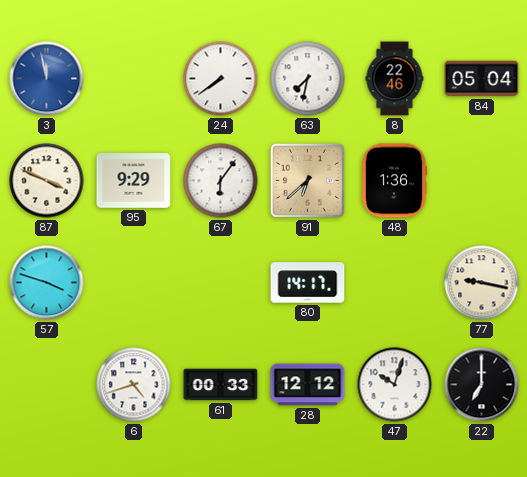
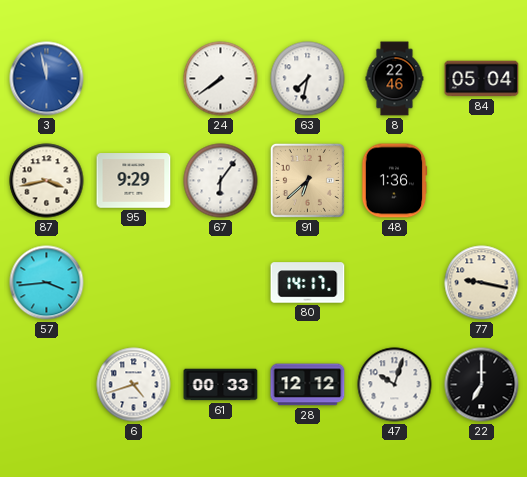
87: 3:49 -> 3:43
57: 3:48 -> 3:44
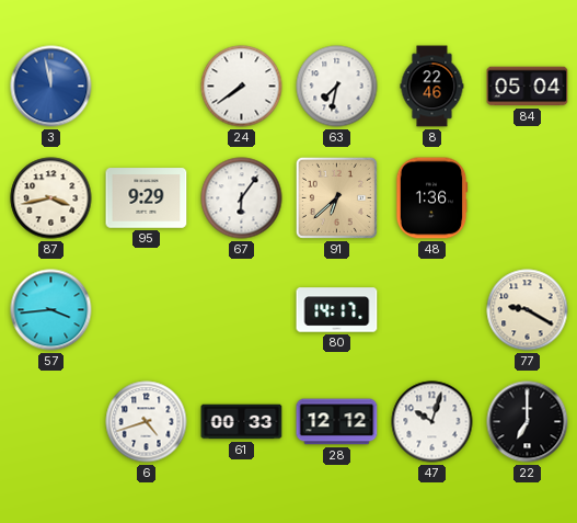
77: 9:17 -> 9:20
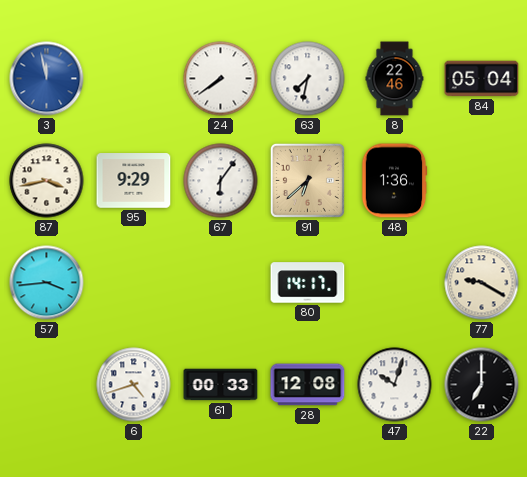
28: 12:12 -> 12:08
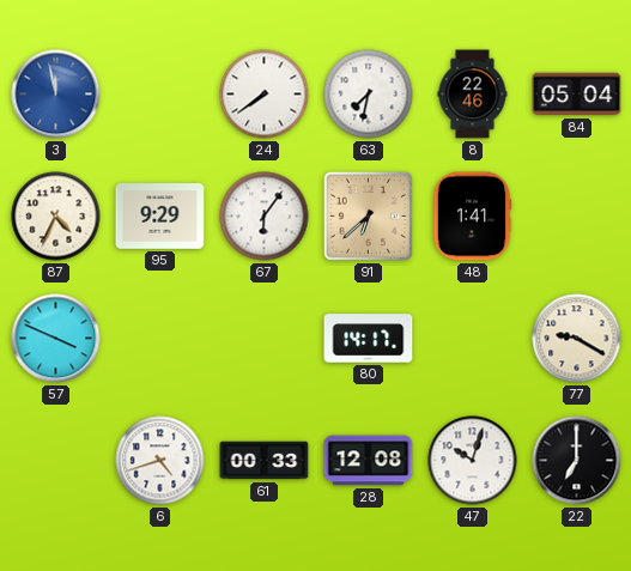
87: 3:43 -> 4:34
48: 1:36 -> 1:41
57: 3:44 -> 3:49
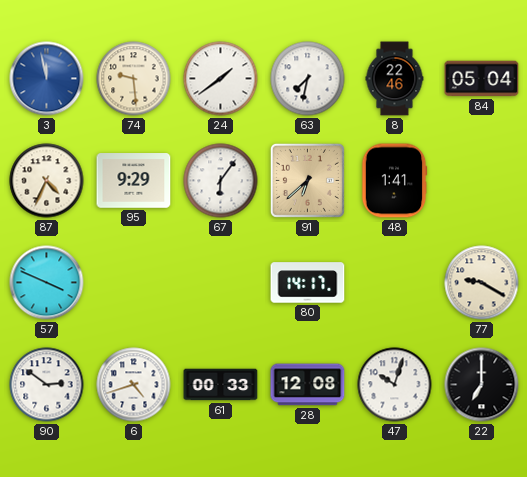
74: none -> 9:29
24: 7:39 -> 1:39
90: none -> 2:51
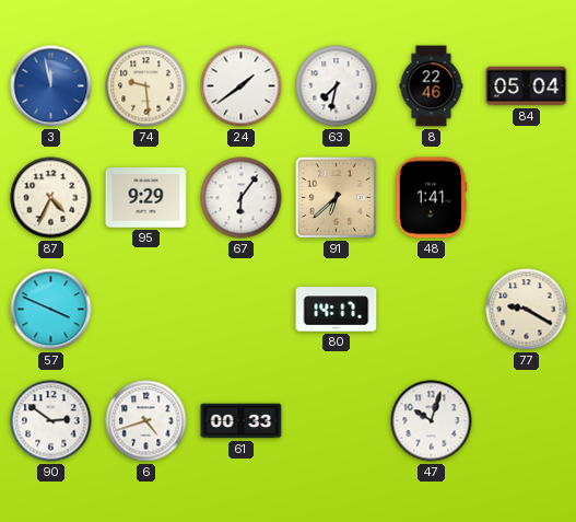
28: 12:08 -> none
22: 7:00 -> none
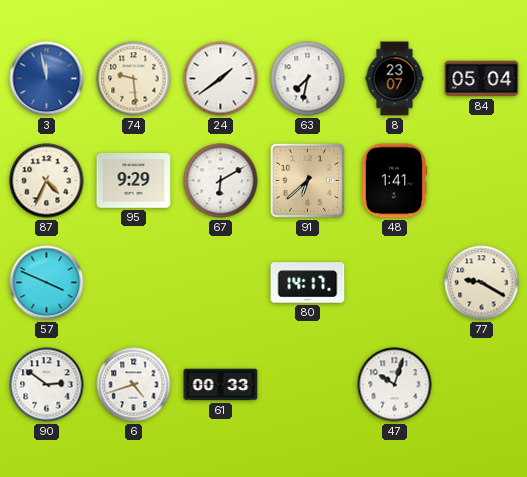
8: 22:46 -> 23:07
67: 6:06 -> 6:10
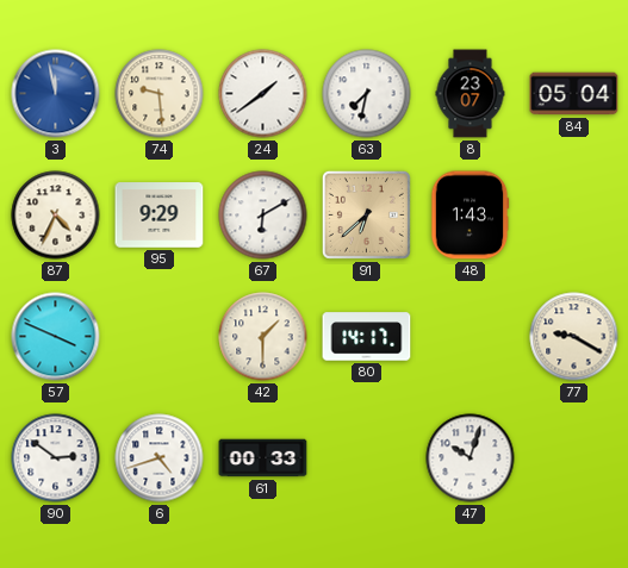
48: 1:41 -> 1:43
42: none -> 1:30
